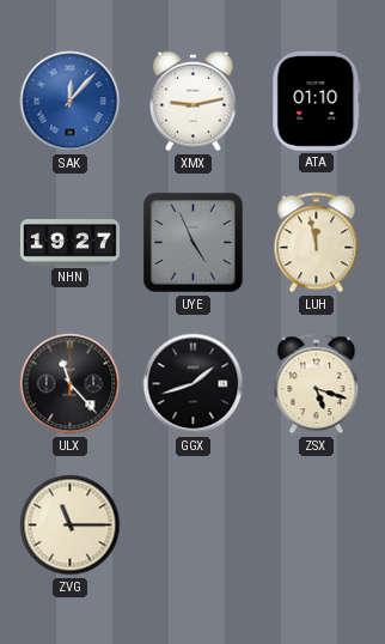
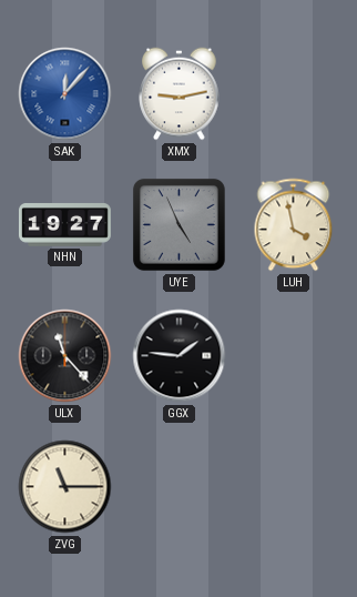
ATA: 01:10 -> none
LUH: 11:58 -> 3:58
GGX: 1:42 -> 1:46
ZSX: 5:18 -> none
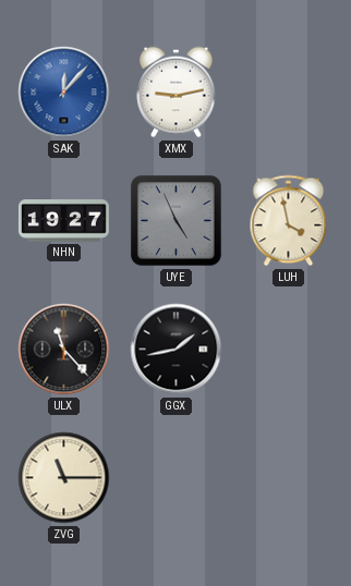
GGX: 1:46 -> 1:43
